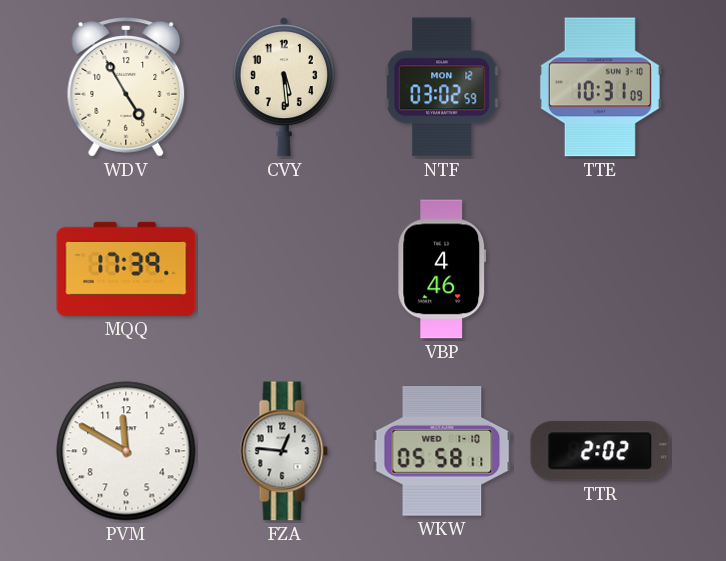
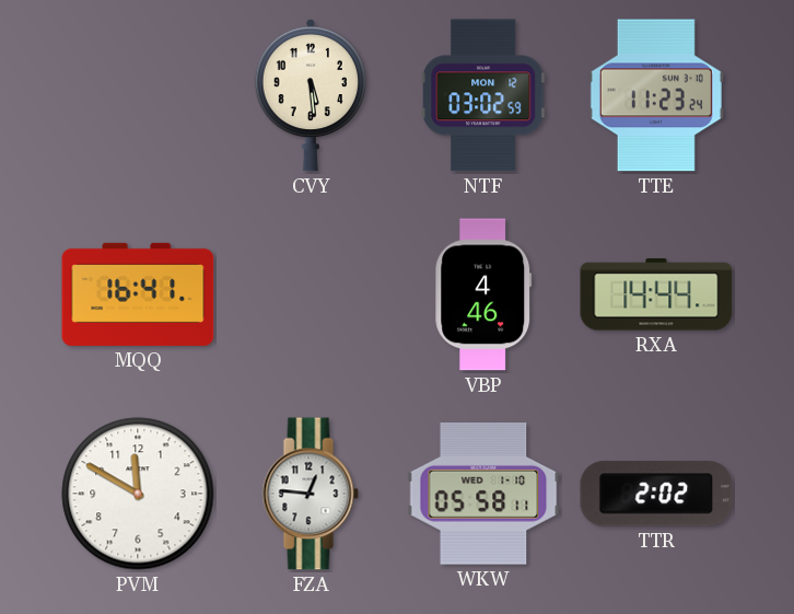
WDV: 4:55 -> none
TTE: 10:31 -> 11:23
MQQ: 17:39 -> 16:41
RXA: none -> 14:44
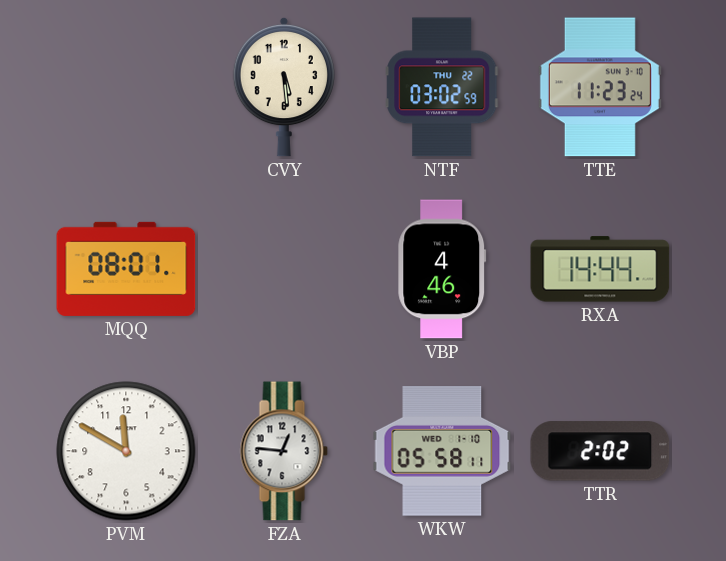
NTF date: MON 12 -> THU 22
MQQ: 16:41 -> 08:01
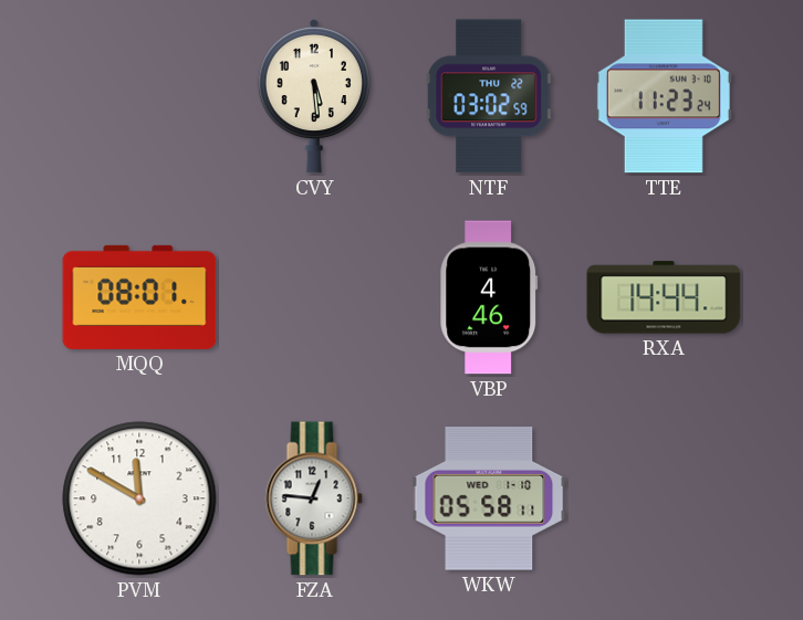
TTR: 2:02 -> none
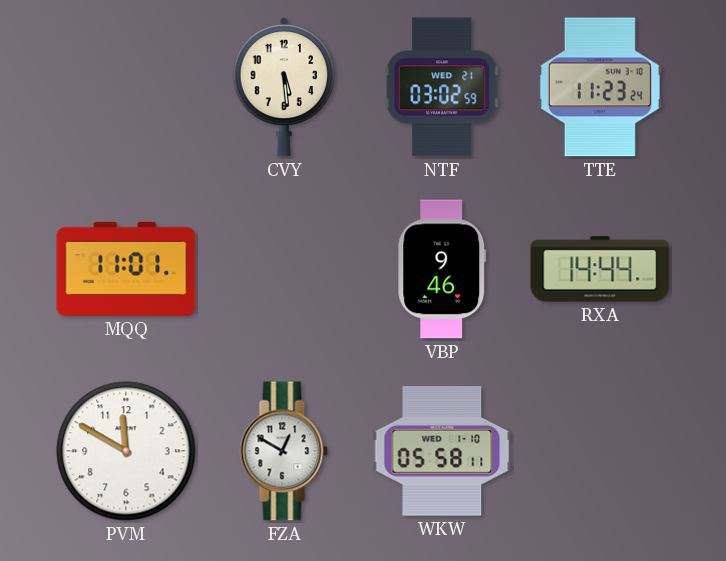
NTF date: THU 22 -> WED 21
MQQ: 08:01 -> 11:01
VBP: 4:46 -> 9:46
FZA: 12:46 -> 12:50
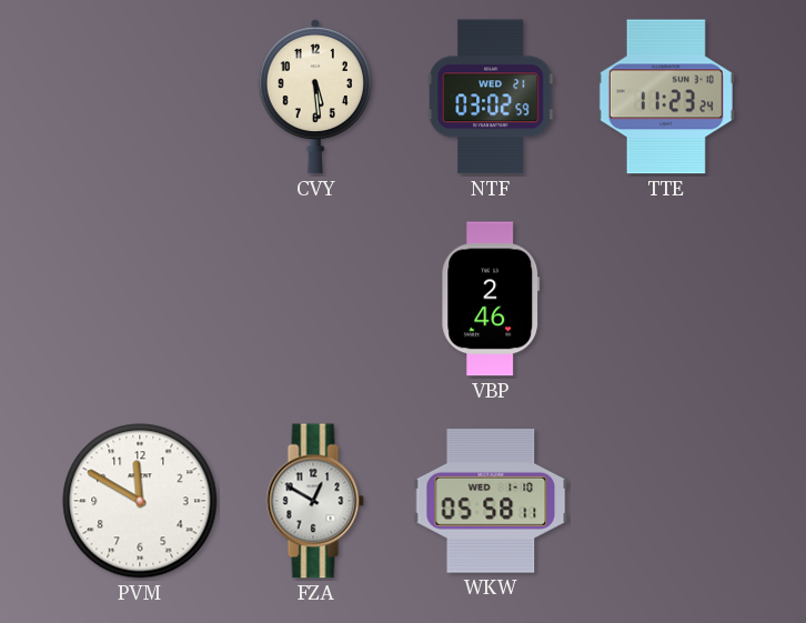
MQQ: 11:01 -> none
VBP: 9:46 -> 2:46
RXA: 14:44 -> none
